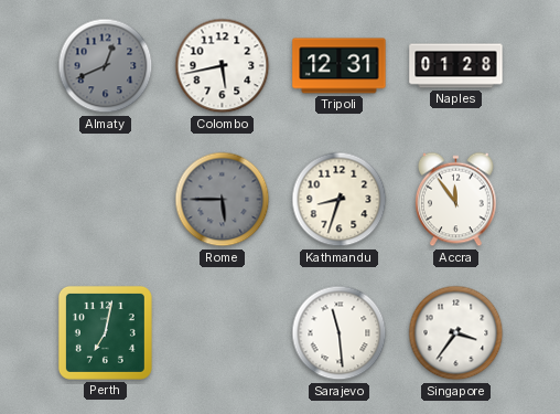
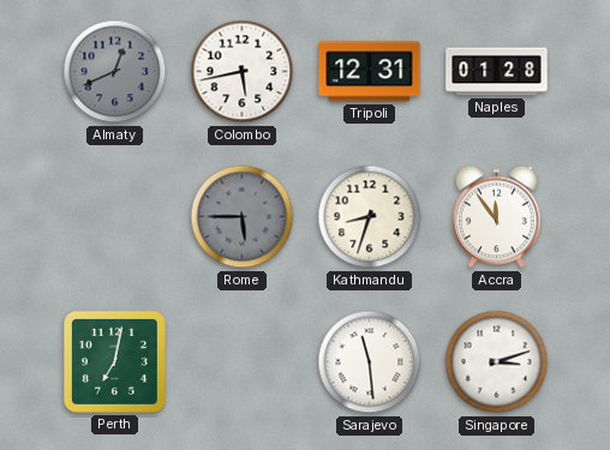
Singapore: 3:36 -> 3:12
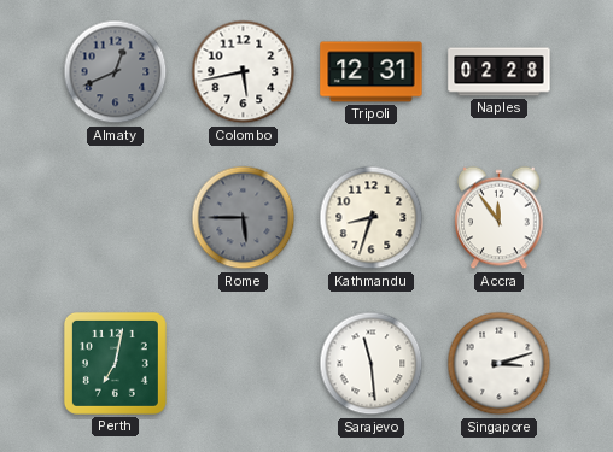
Naples: 01:28 -> 02:28
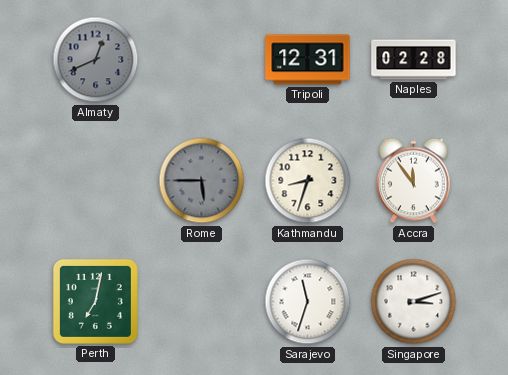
Colombo: 5:43 -> none
Sarajevo: 11:29 -> 11:33
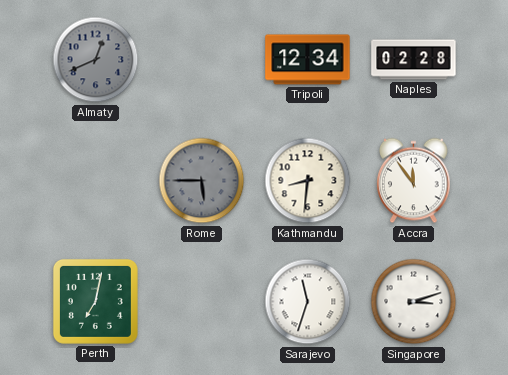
Tripoli: 12:31 -> 12:34
Kathmandu: 8:33 -> 8:31
